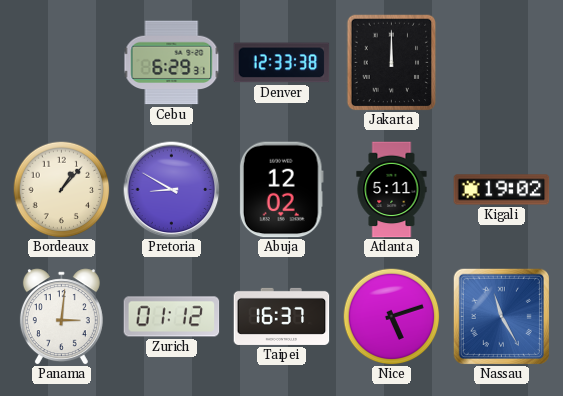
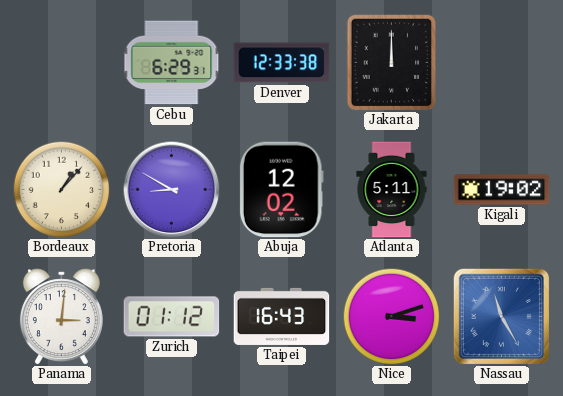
Taipei: 16:37 -> 16:43
Nice: 5:12 -> 3:12
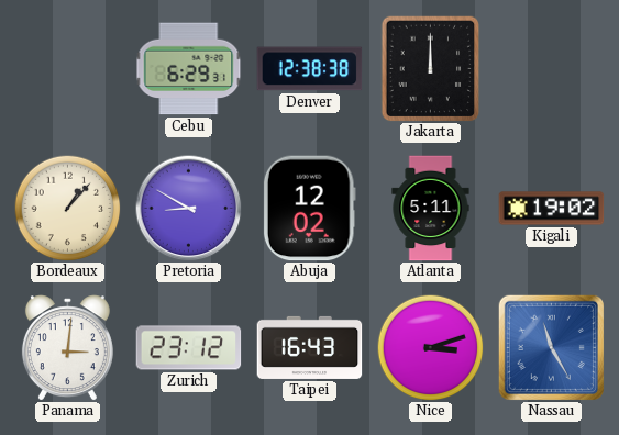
Denver: 12:33 -> 12:38
Zurich: 01:12 -> 23:12
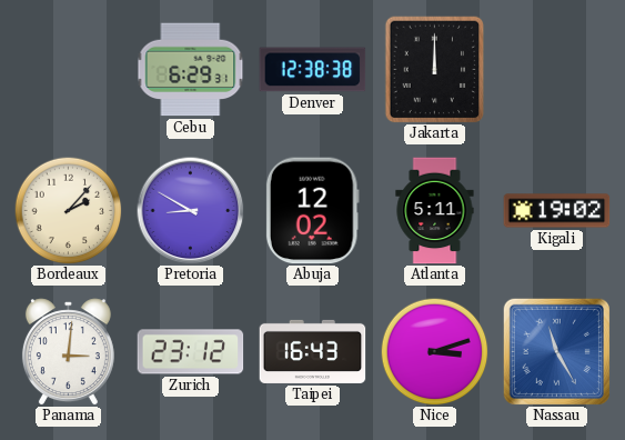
Bordeaux: 1:07 -> 2:07
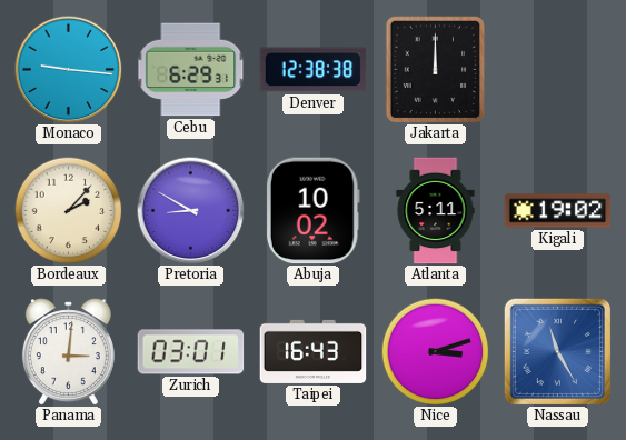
Monaco: none -> 9:16
Abuja: 12:02 -> 10:02
Zurich: 23:12 -> 03:01
